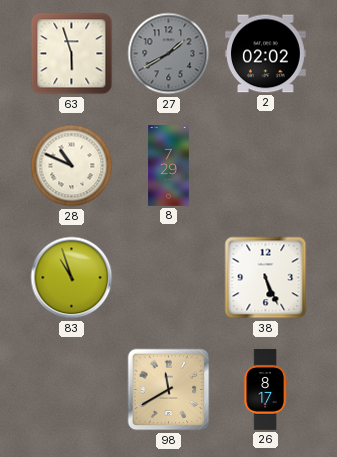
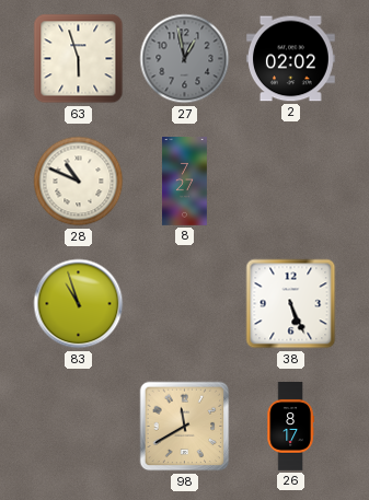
27: 1:40 -> 12:58
8: 7:29 -> 7:27
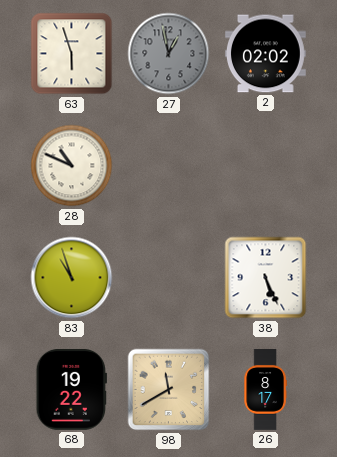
8: 7:27 -> none
68: none -> 19:22
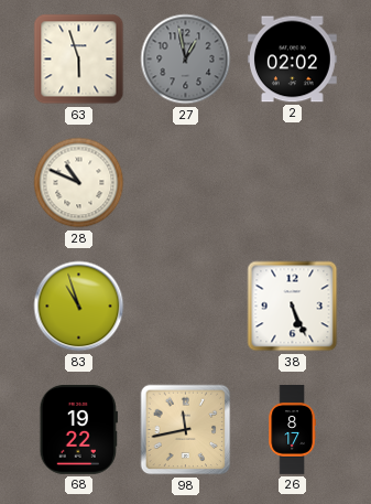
98: 11:40 -> 11:43
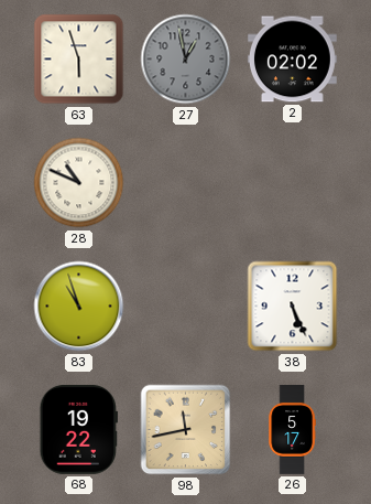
26: 8:17 -> 5:17
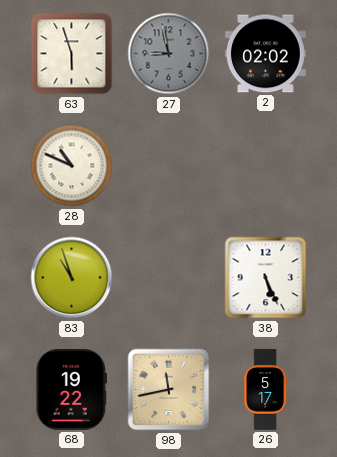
27: 12:58 -> 8:58
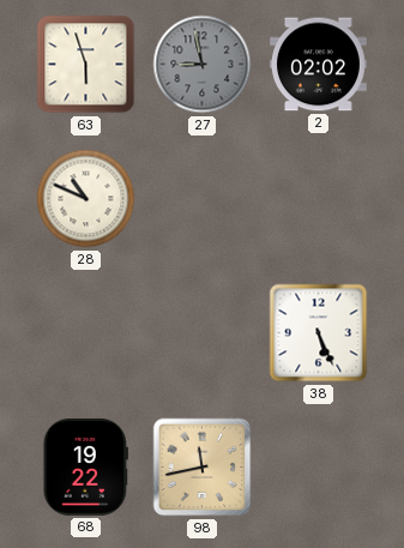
83: 10:57 -> none
26: 5:17 -> none
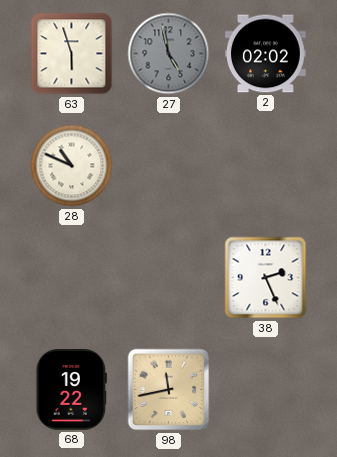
27: 8:58 -> 4:58
38: 5:26 -> 2:26
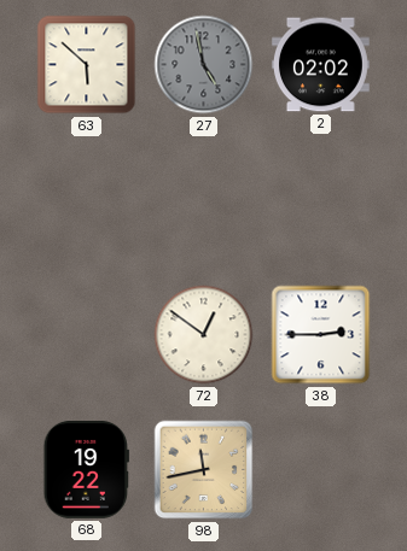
63: 5:57 -> 5:52
28: 10:49 -> none
72: none -> 12:51
38: 2:26 -> 2:45
